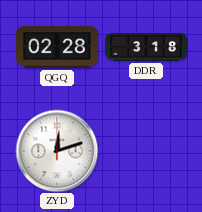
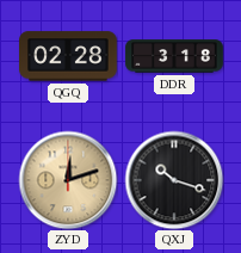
ZYD dial: white -> champagne
QXJ: none -> 10:18
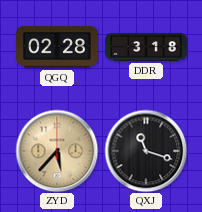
ZYD: 12:12 -> 5:37
QXJ: 10:18 -> 11:18
